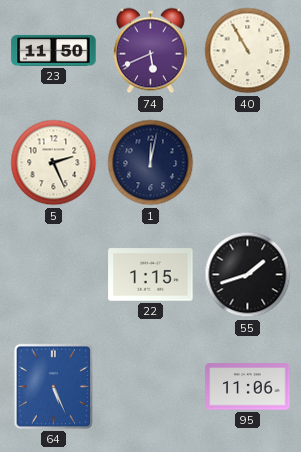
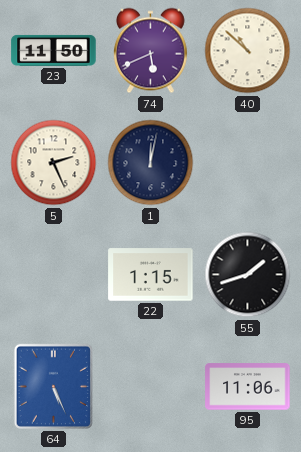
40: 10:55 -> 10:52
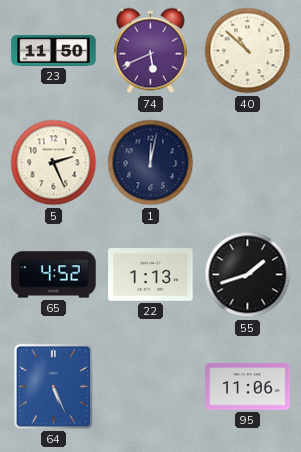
65: none -> 4:52
22: 1:15 -> 1:13
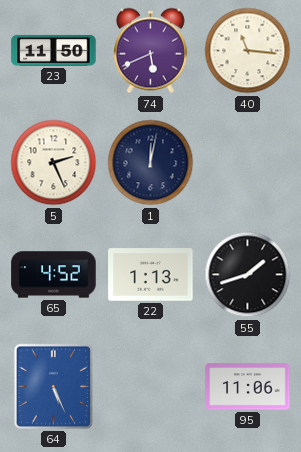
40: 10:52 -> 11:16
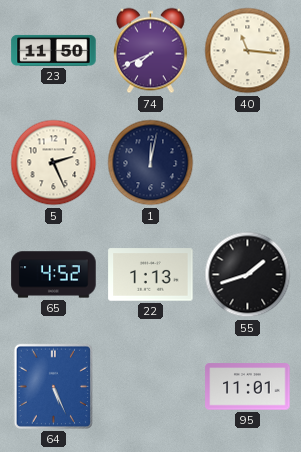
74: 5:41 -> 7:41
95: 11:06 -> 11:01
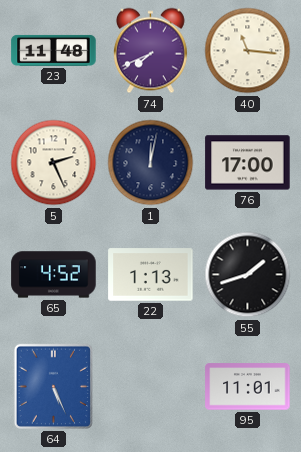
23: 11:50 -> 11:48
76: none -> 17:00
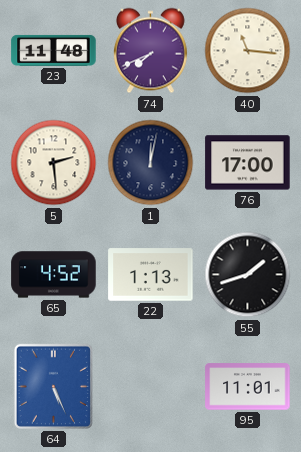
5: 2:26 -> 2:29
